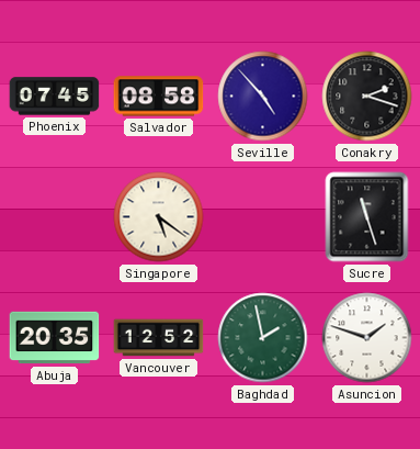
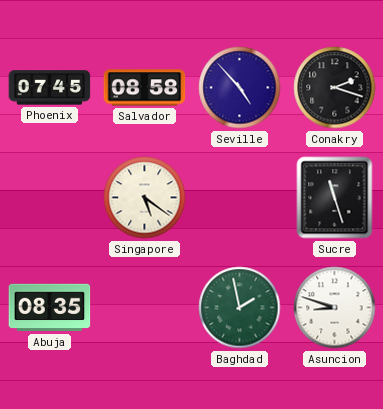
Abuja: 20:35 -> 08:35
Vancouver: 12:52 -> none
Asuncion: 1:48 -> 8:48
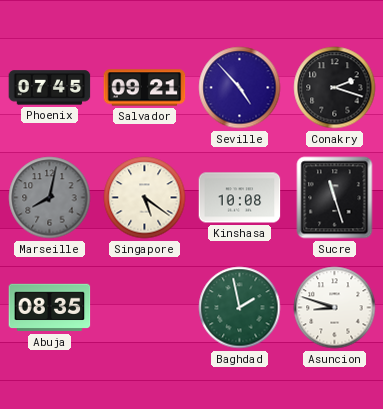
Salvador: 08:58 -> 09:21
Marseille: none -> 8:02
Kinshasa: none -> 10:08
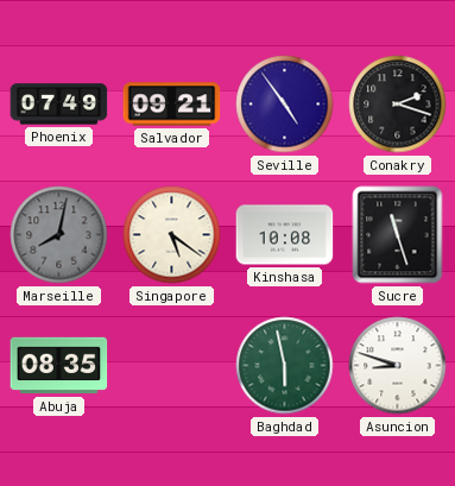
Phoenix: 07:45 -> 07:49
Seville: 4:53 -> 4:54
Baghdad: 1:58 -> 5:58
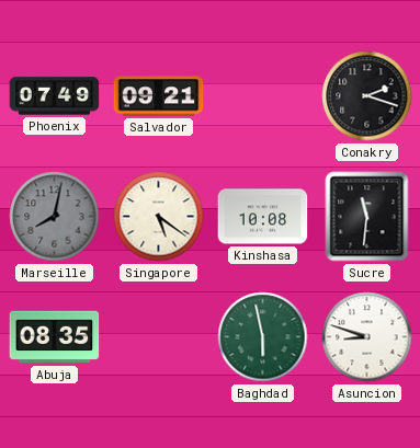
Seville: 4:54 -> none
Sucre: 11:27 -> 11:31
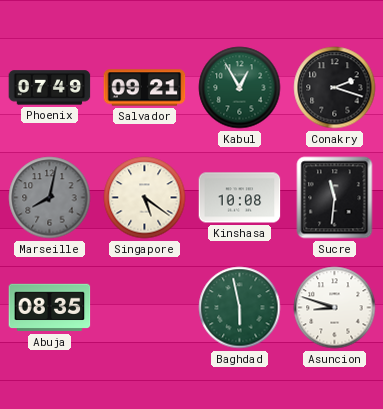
Kabul: none -> 12:55
